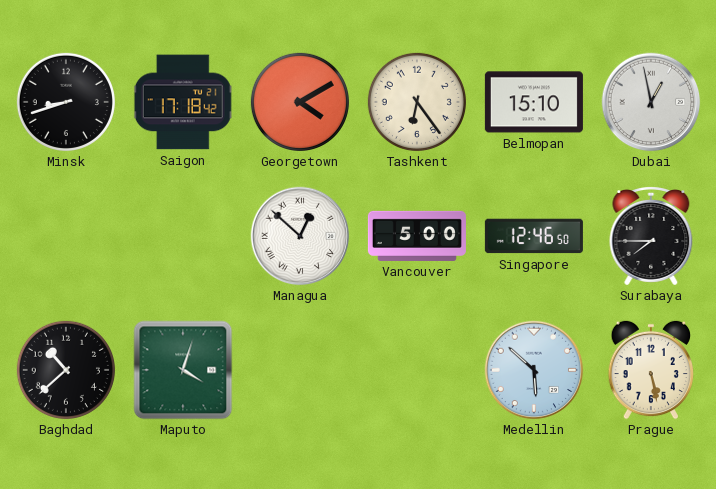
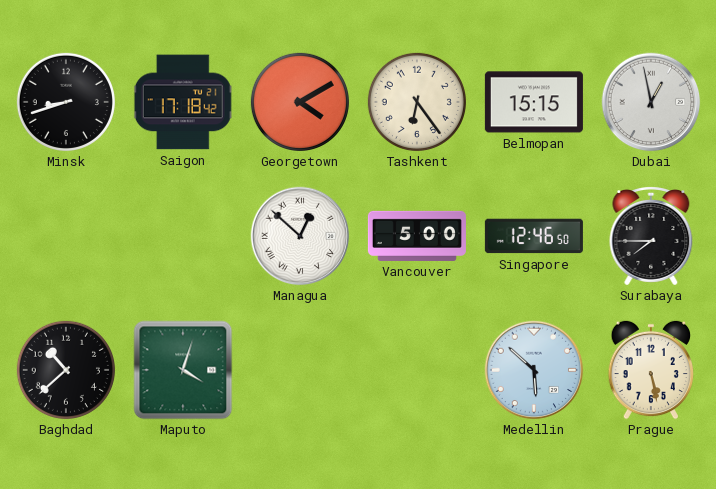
Belmopan: 15:10 -> 15:15
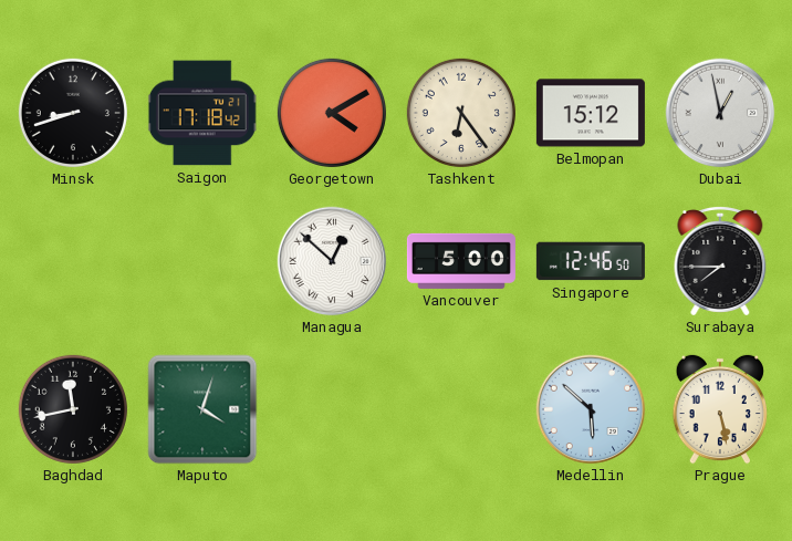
Belmopan: 15:15 -> 15:12
Baghdad: 10:38 -> 11:43
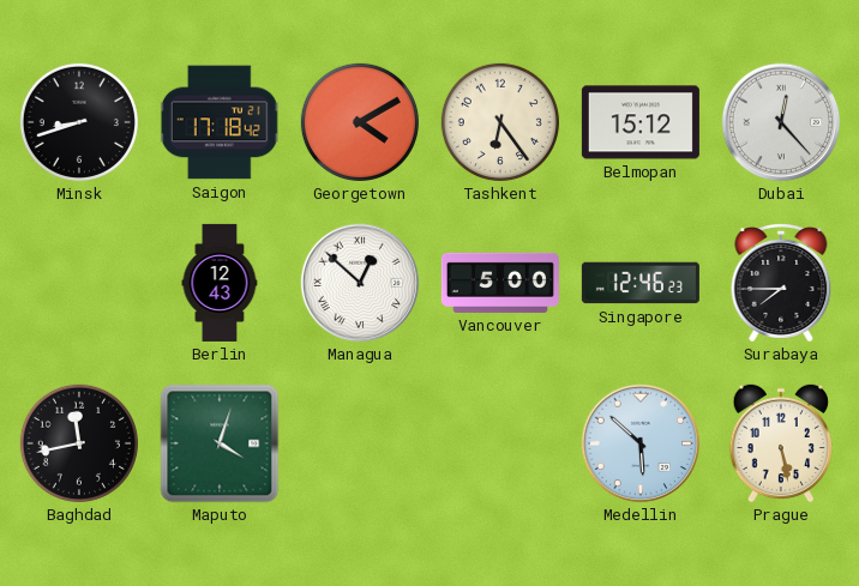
Dubai: 12:58 -> 12:23
Berlin: none -> 12:43
Singapore: 12:46:50 -> 12:46:23
